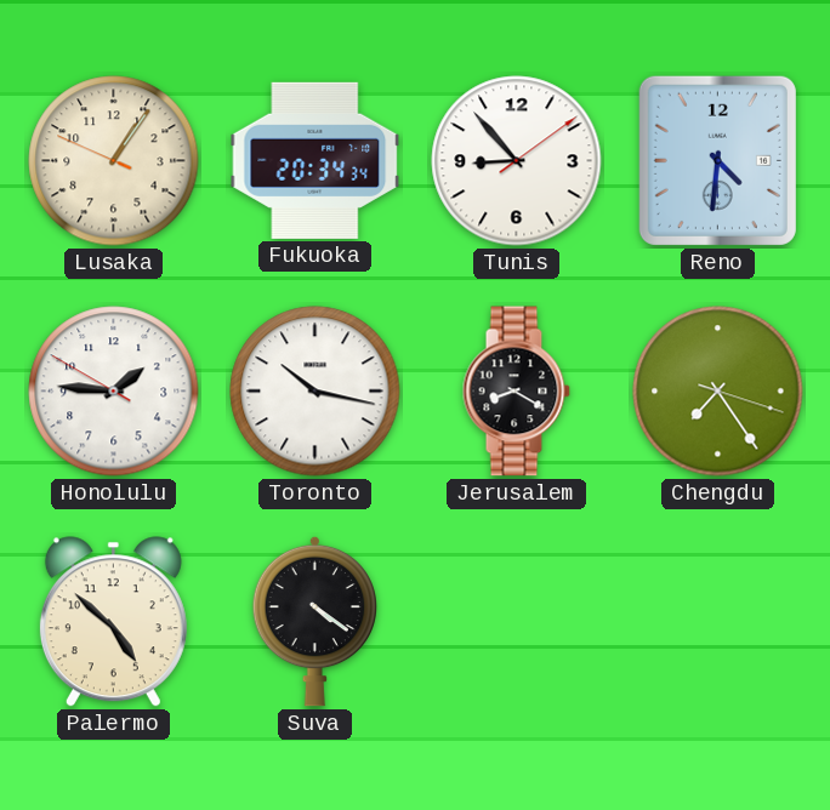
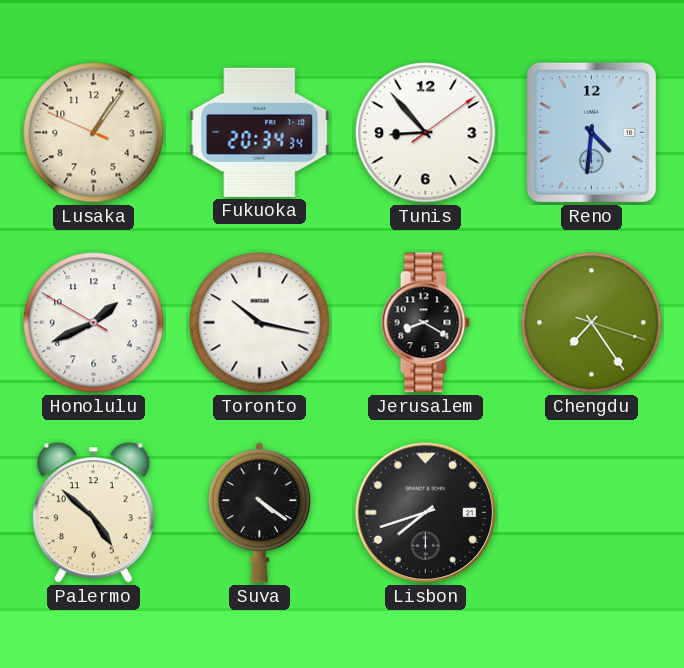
Honolulu: 1:45 -> 1:40
Lisbon: none -> 7:42
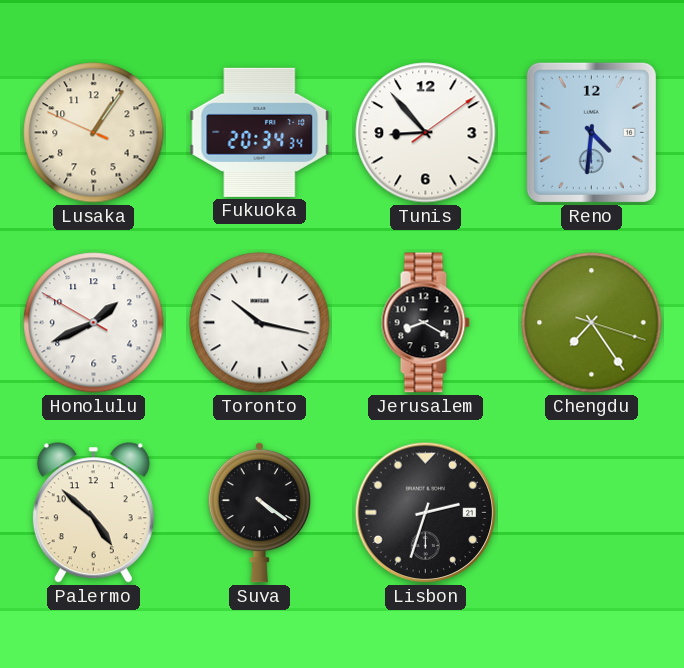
Lisbon: 7:42 -> 2:33
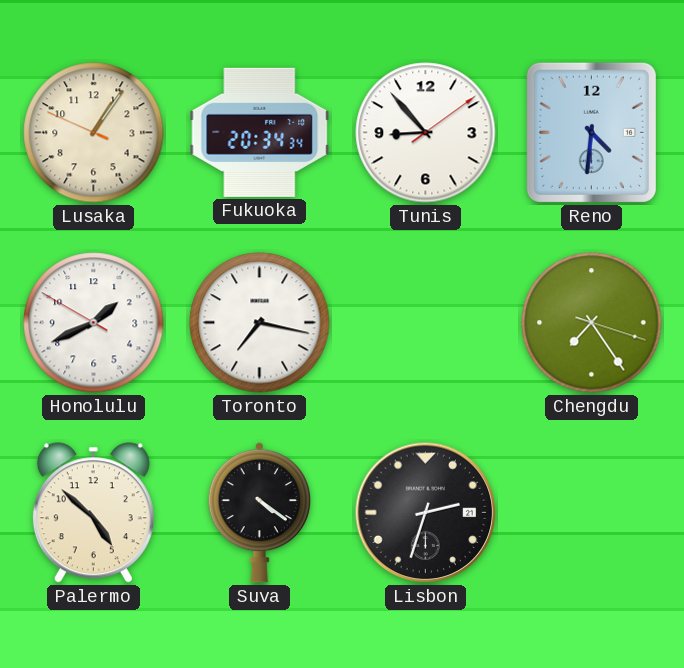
Toronto: 10:17 -> 7:17
Jerusalem: 8:20 -> none
